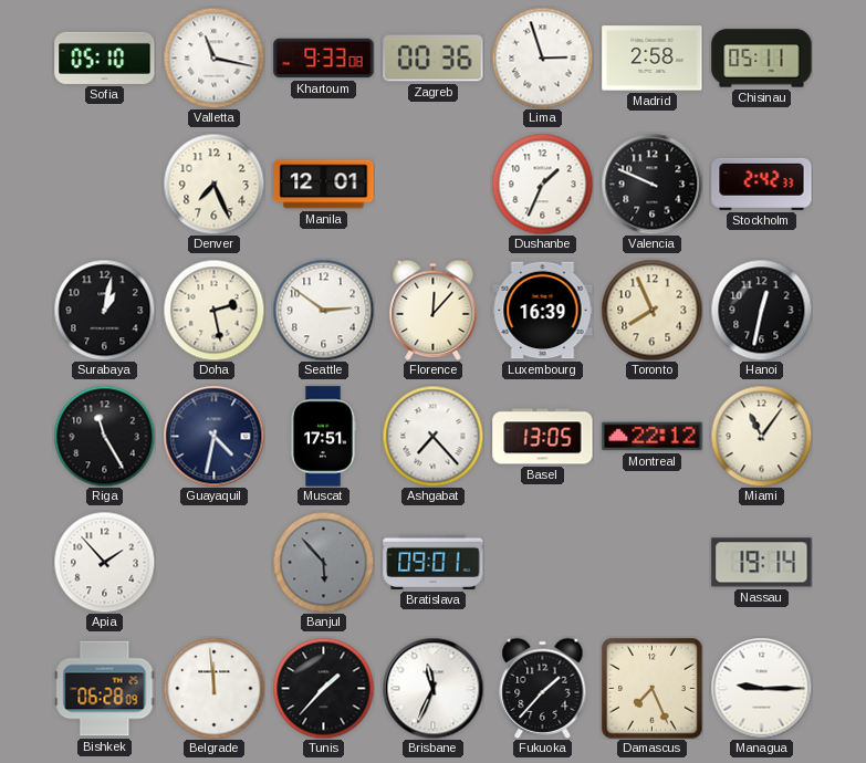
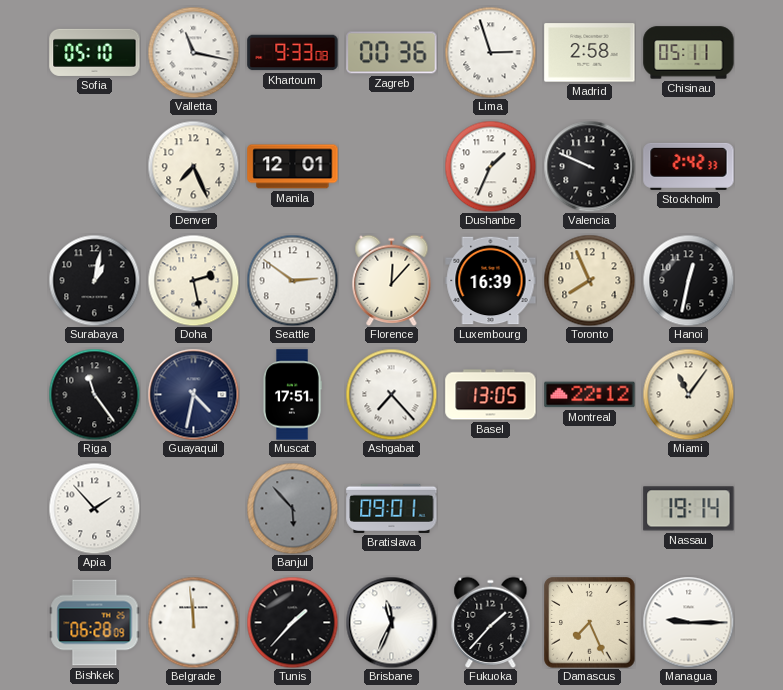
Riga: 11:25 -> 11:24
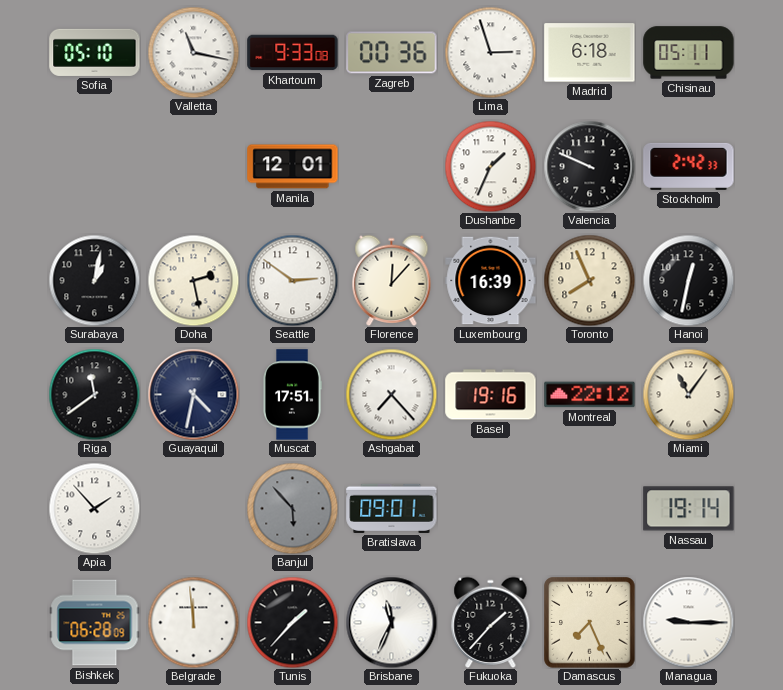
Madrid: 2:58 -> 6:18
Denver: 7:26 -> none
Riga: 11:24 -> 11:39
Basel: 13:05 -> 19:16
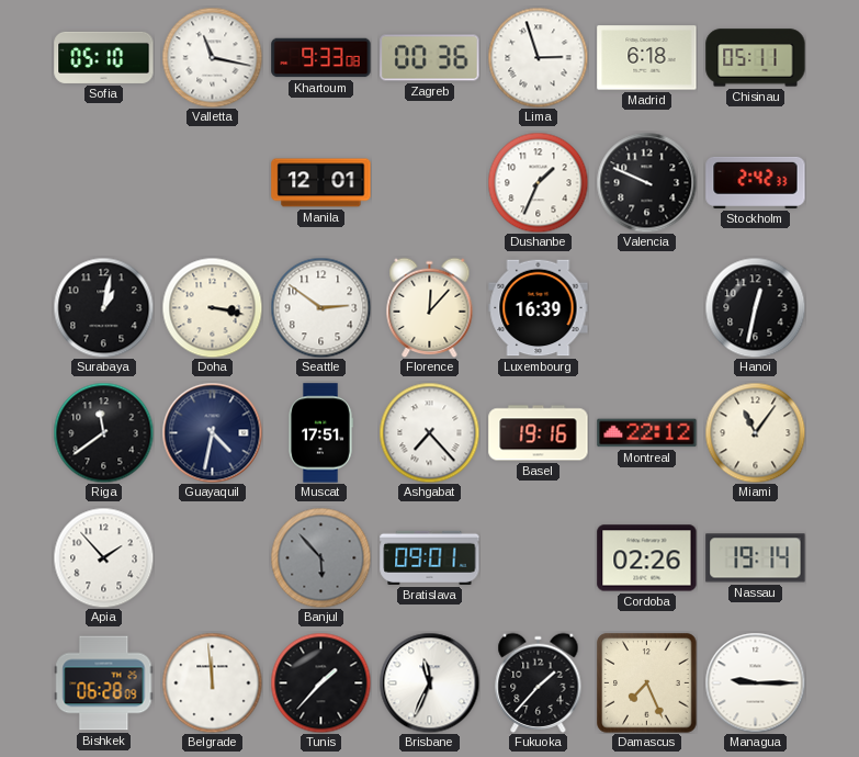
Doha: 2:28 -> 3:17
Toronto: 7:56 -> none
Cordoba: none -> 02:26
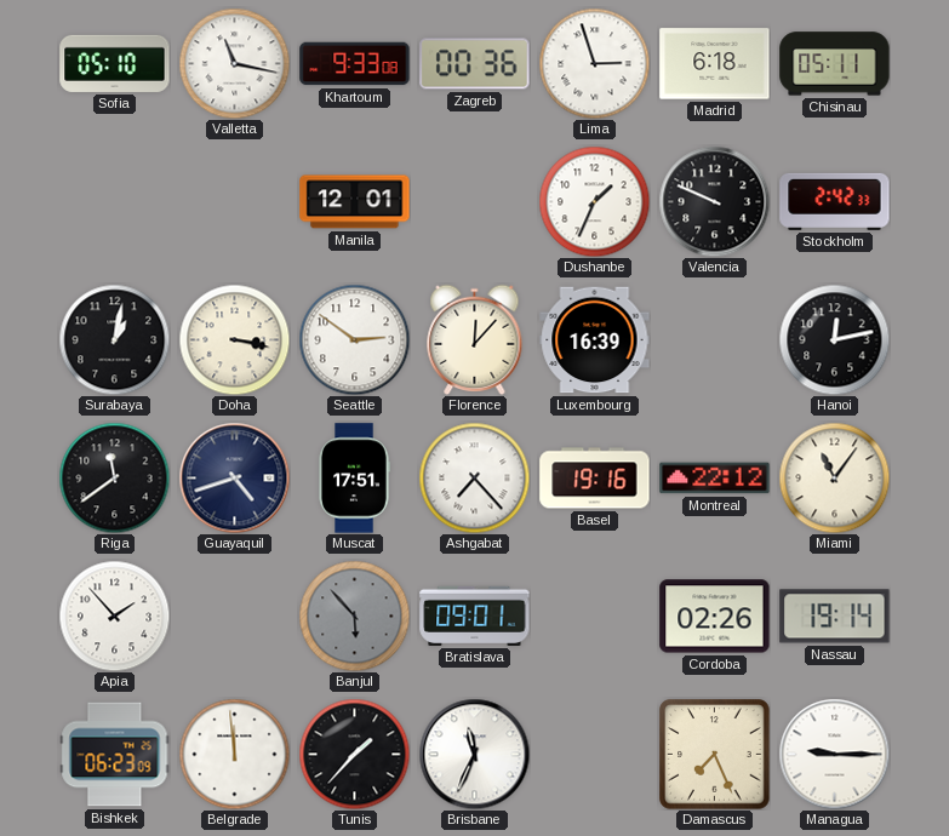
Hanoi: 12:32 -> 12:13
Guayaquil: 4:32 -> 4:42
Bishkek: 06:28 -> 06:23
Fukuoka: 1:37 -> none
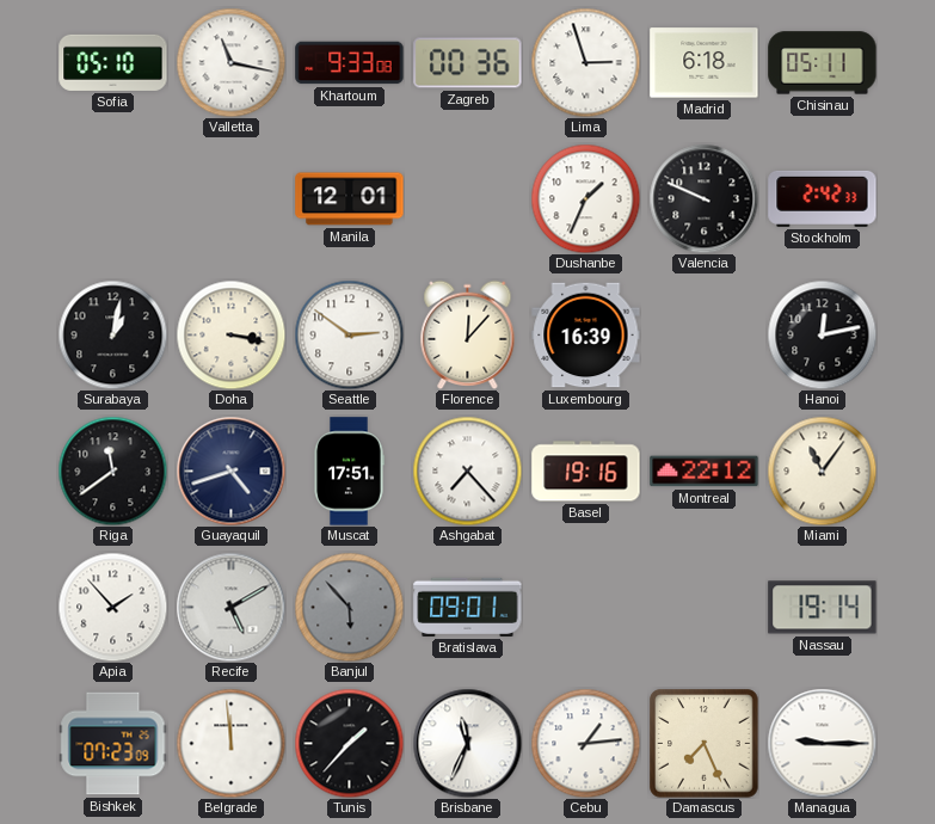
Recife: none -> 5:10
Cordoba: 02:26 -> none
Bishkek: 06:23 -> 07:23
Cebu: none -> 1:14
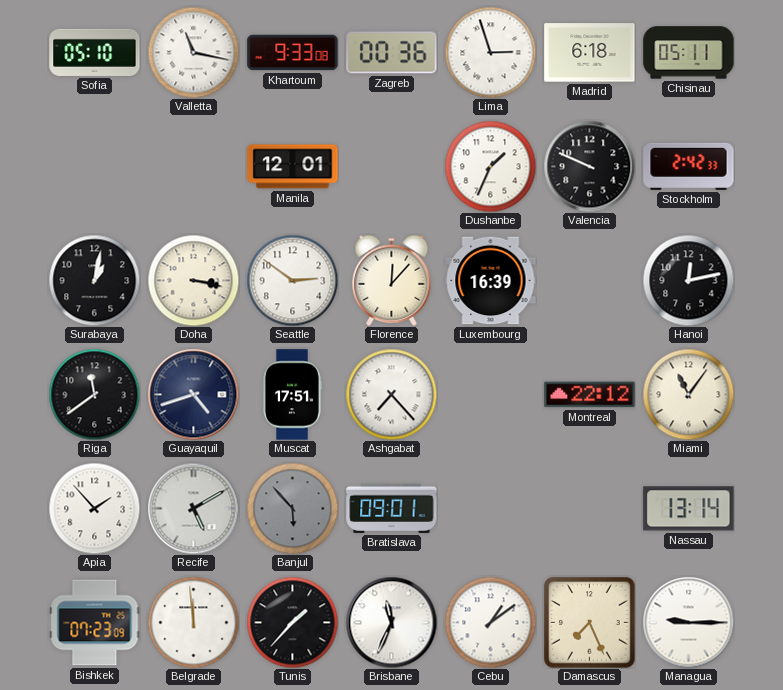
Basel: 19:16 -> none
Nassau: 19:14 -> 13:14
Cebu: 1:14 -> 1:09
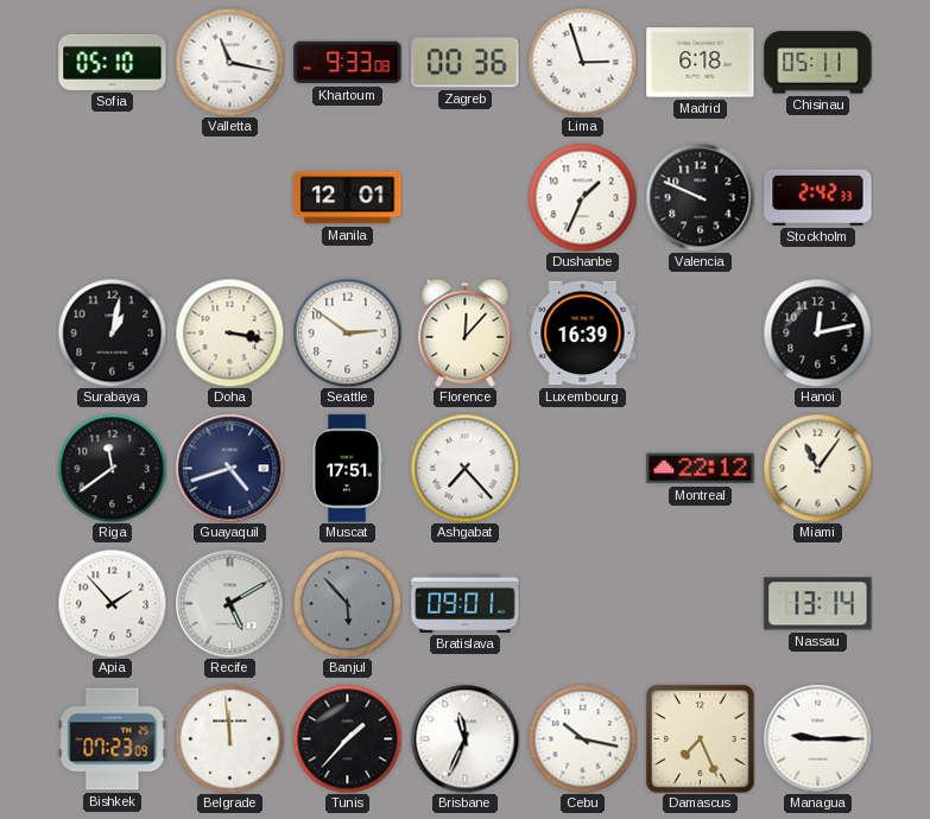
Cebu: 1:09 -> 10:17
